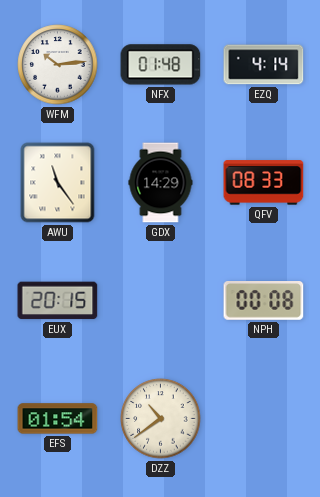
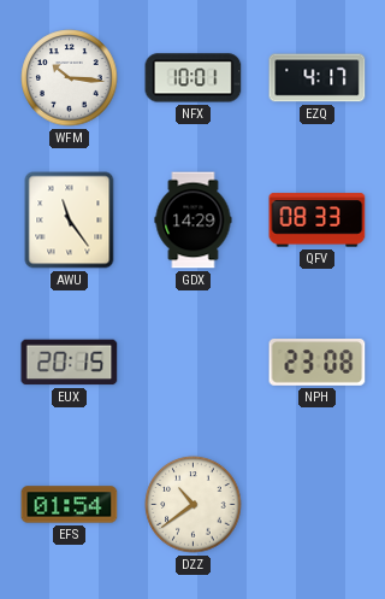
WFM: 10:14 -> 10:16
NFX: 01:48 -> 10:01
EZQ: 4:14 -> 4:17
NPH: 00:08 -> 23:08
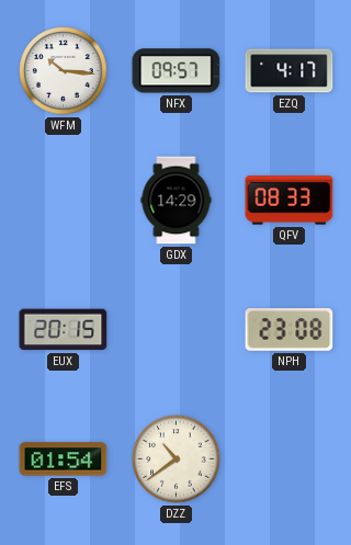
NFX: 10:01 -> 09:57
AWU: 11:24 -> none
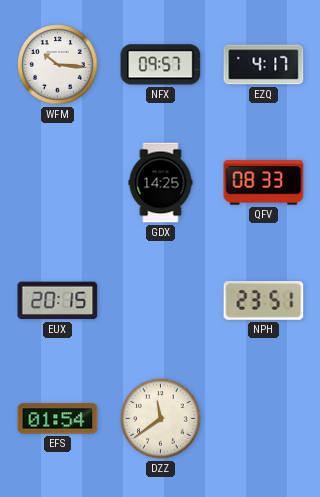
GDX: 14:29 -> 14:25
NPH: 23:08 -> 23:51
DZZ: 10:39 -> 11:39
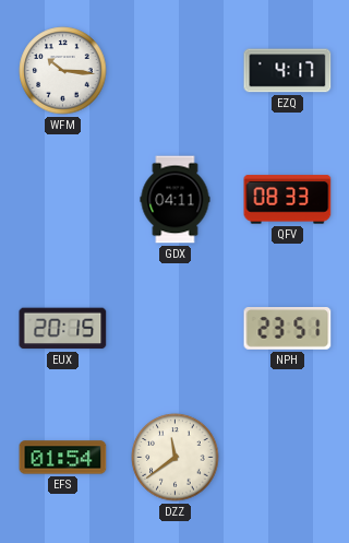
NFX: 09:57 -> none
GDX: 14:25 -> 04:11
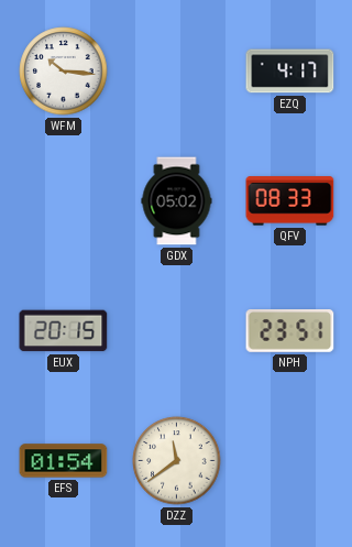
GDX: 04:11 -> 05:02
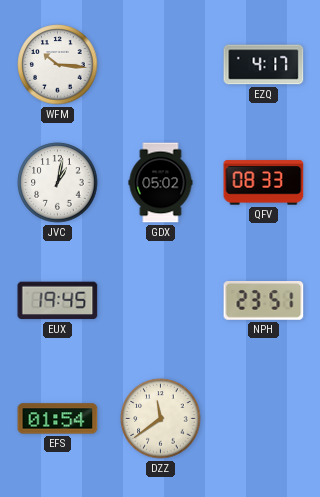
JVC: none -> 1:02
EUX: 20:15 -> 19:45
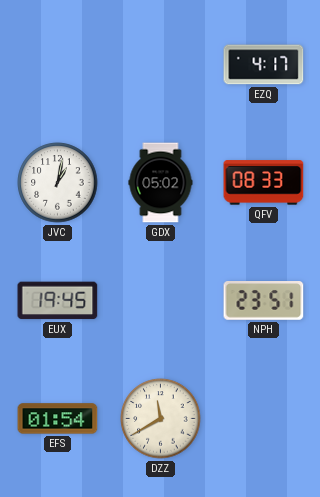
WFM: 10:16 -> none
DZZ: 11:39 -> 11:40
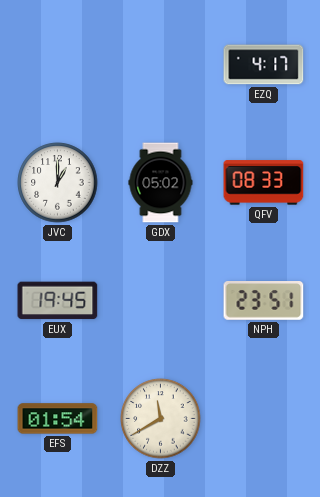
JVC: 1:02 -> 1:00
